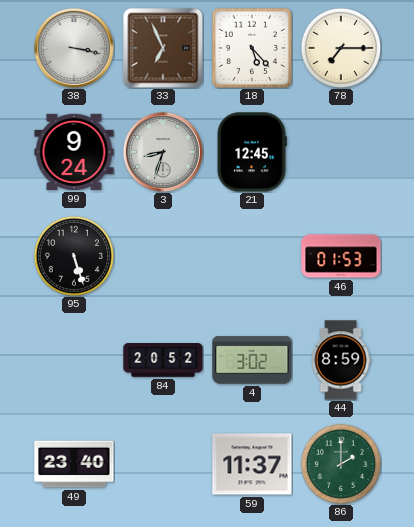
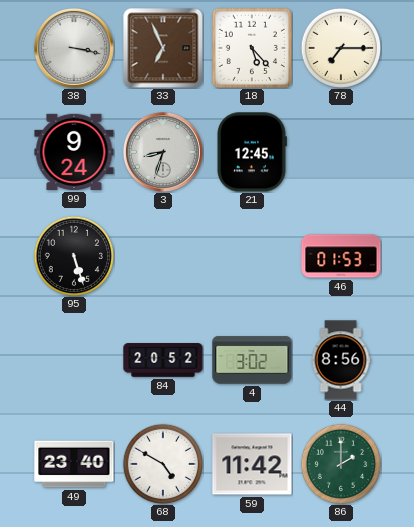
44: 8:59 -> 8:56
68: none -> 4:50
59: 11:37 -> 11:42
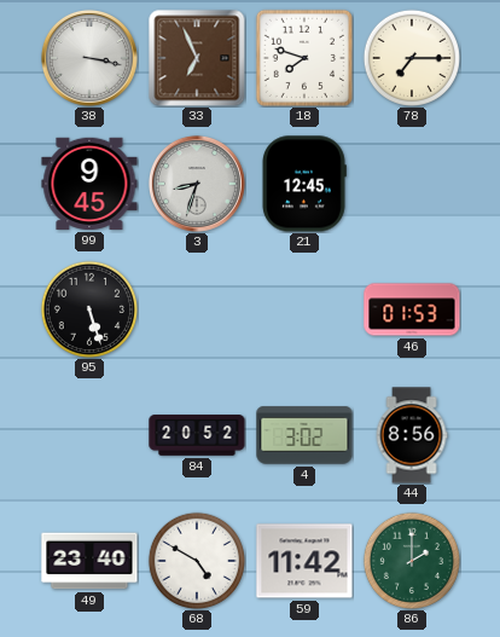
18: 5:23 -> 7:48
99: 9:24 -> 9:45
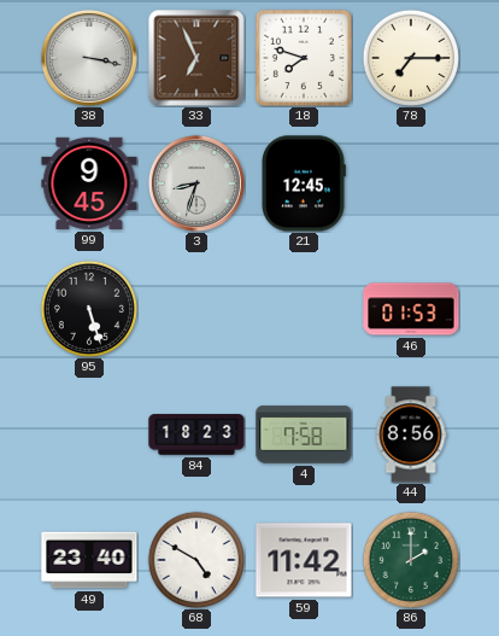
84: 20:52 -> 18:23
4: 3:02 -> 7:58
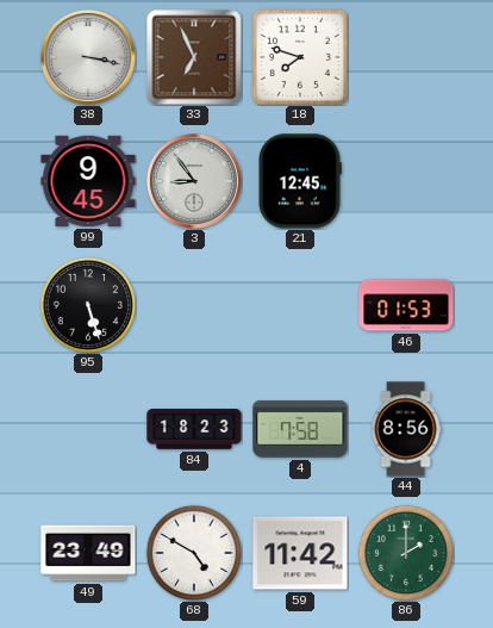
78: 7:15 -> none
3: 8:33 -> 8:54
49: 23:40 -> 23:49
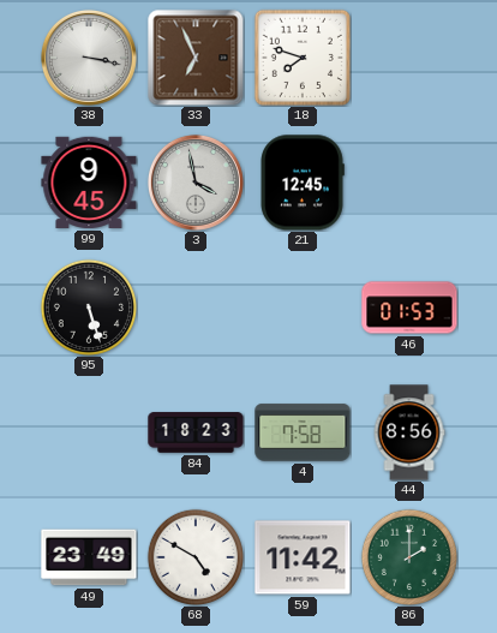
3: 8:54 -> 3:58
